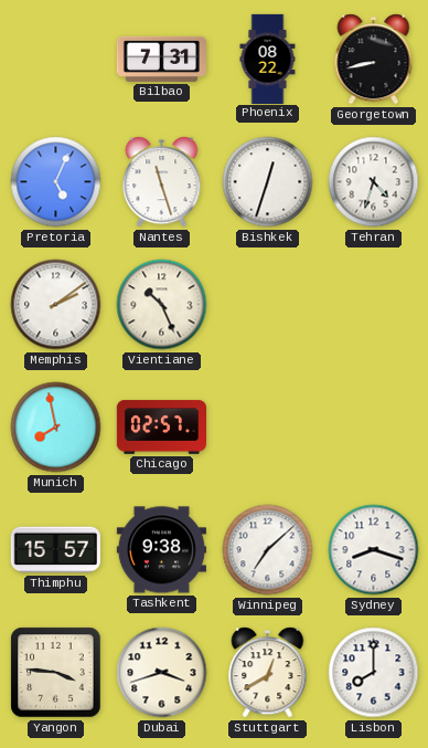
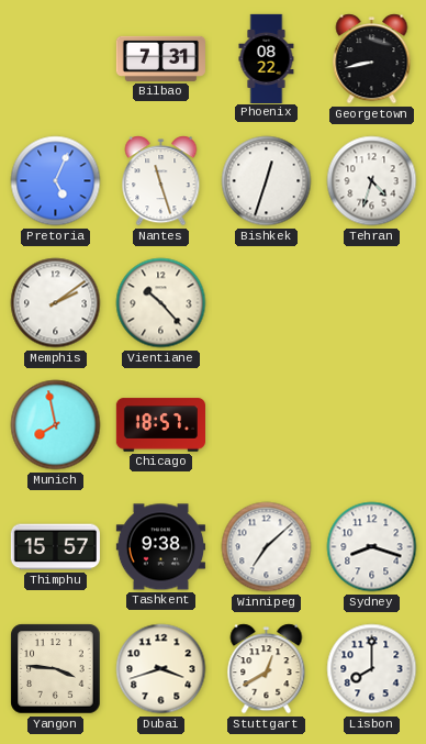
Vientiane: 10:26 -> 10:23
Chicago: 02:57 -> 18:57
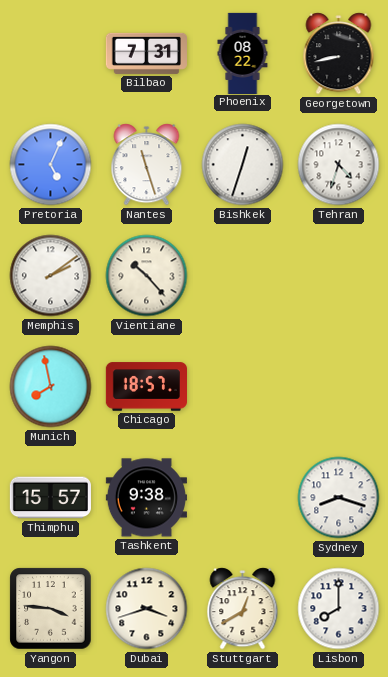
Winnipeg: 7:08 -> none
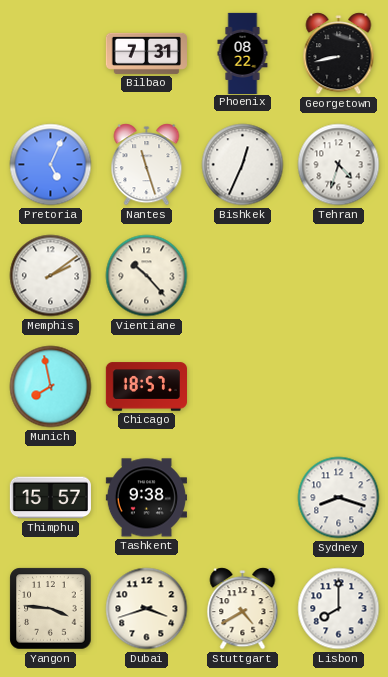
Bishkek: 12:33 -> 12:34
Stuttgart: 12:40 -> 4:40
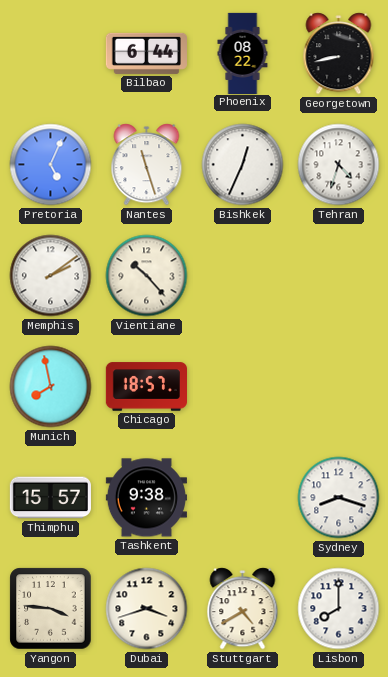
Bilbao: 7:31 -> 6:44
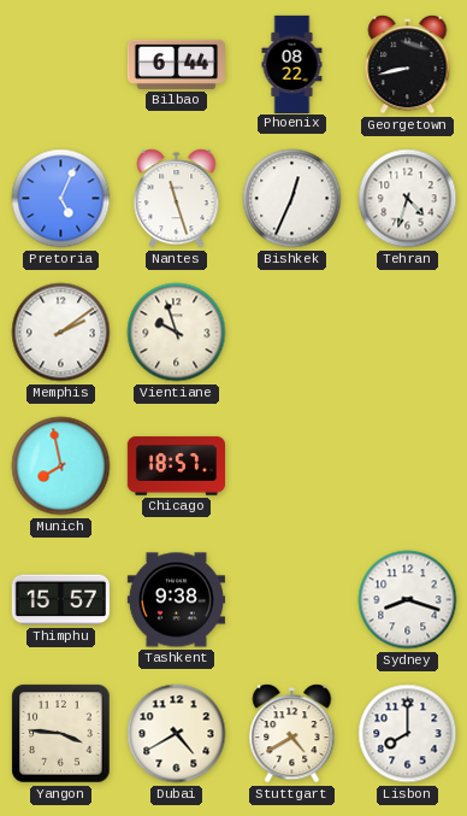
Vientiane: 10:23 -> 9:57
Dubai: 3:42 -> 4:40
